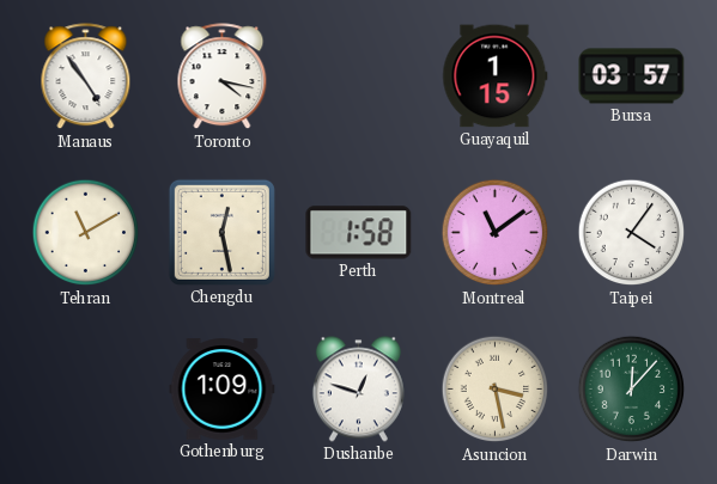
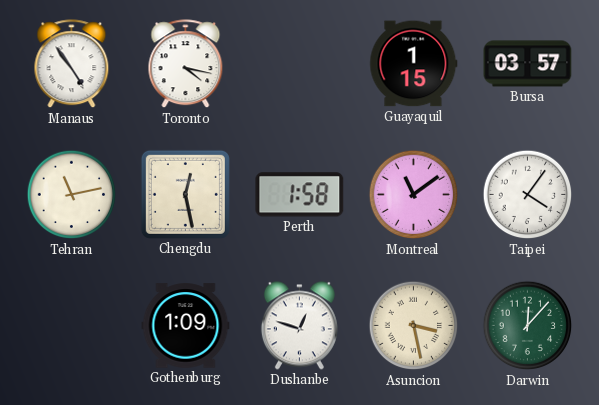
Tehran: 11:10 -> 11:13
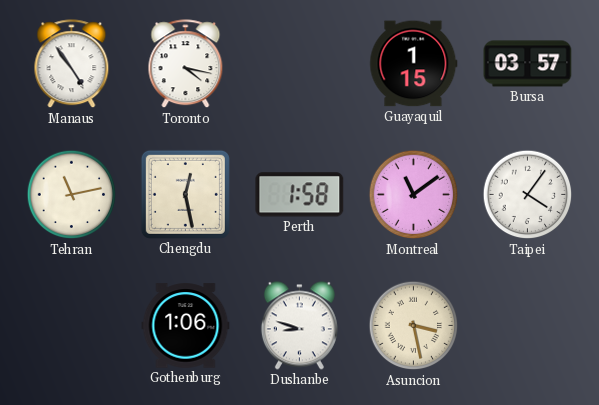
Gothenburg: 1:09 -> 1:06
Dushanbe: 12:48 -> 8:48
Darwin: 12:07 -> none
